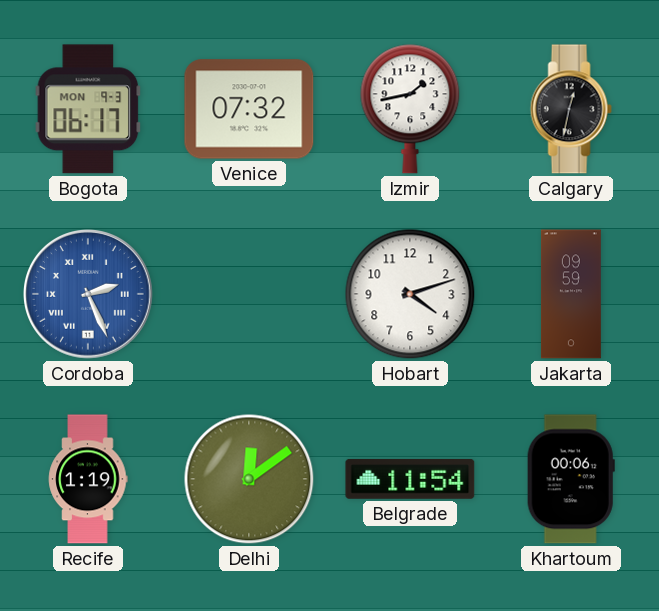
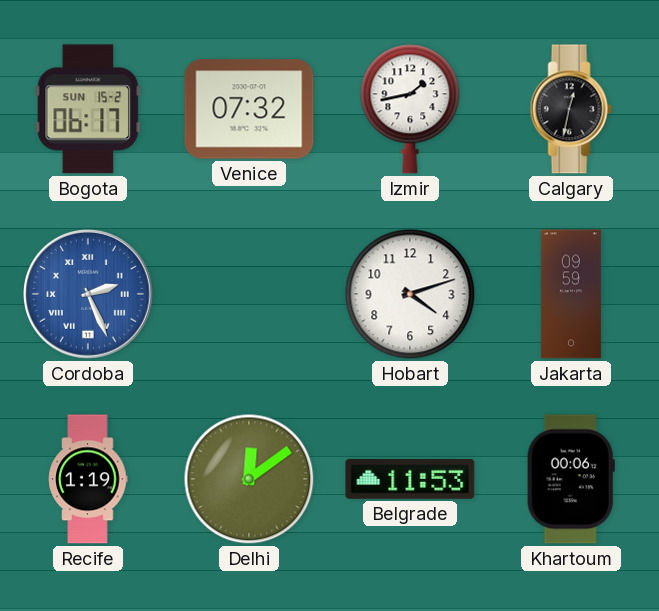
Bogota date: MON 9-3 -> SUN 15-2
Belgrade: 11:54 -> 11:53
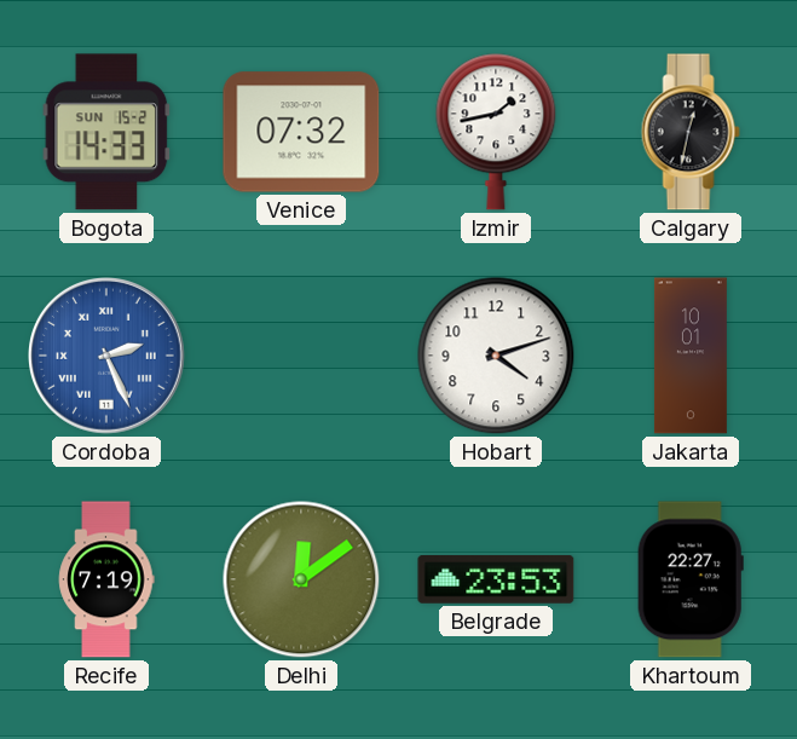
Bogota: 06:17 -> 14:33
Jakarta: 09:59 -> 10:01
Recife: 1:19 -> 7:19
Belgrade: 11:53 -> 23:53
Khartoum: 00:06 -> 22:27
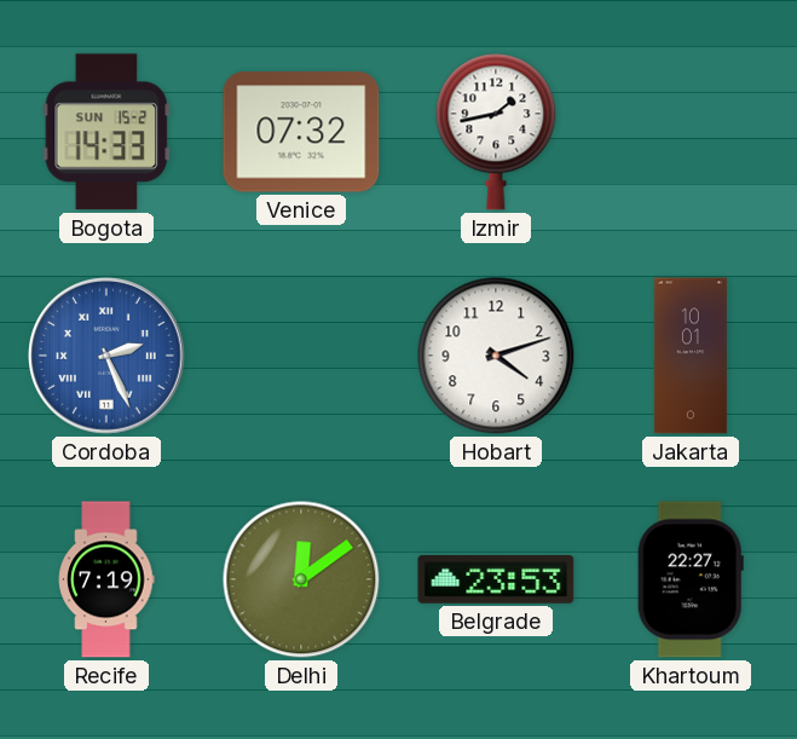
Calgary: 12:32 -> none
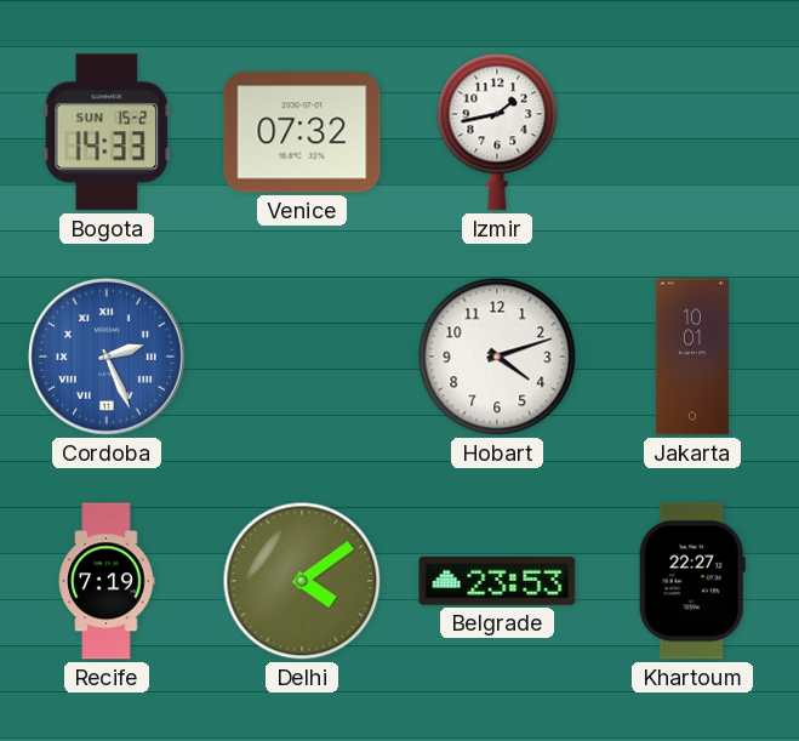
Delhi: 12:09 -> 4:09
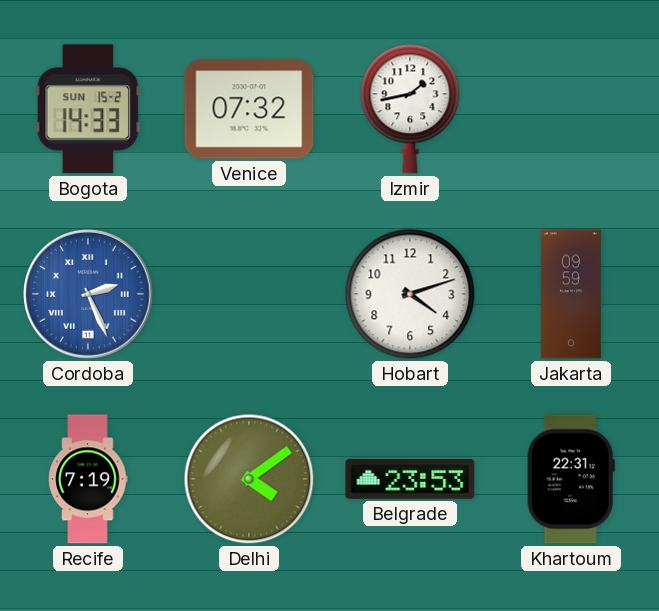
Jakarta: 10:01 -> 09:59
Khartoum: 22:27 -> 22:31
